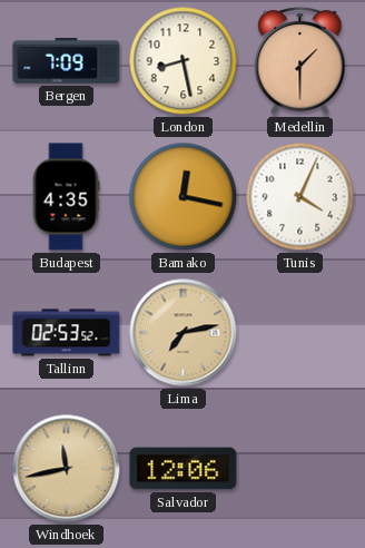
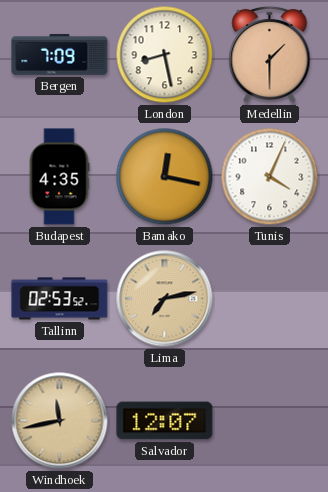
Salvador: 12:06 -> 12:07
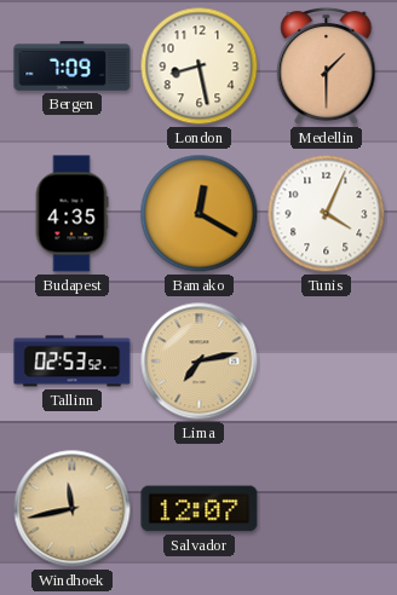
Bamako: 12:17 -> 12:20
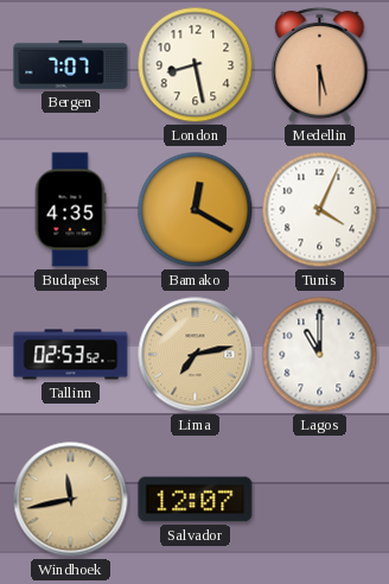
Bergen: 7:09 -> 7:07
Medellin: 1:30 -> 5:30
Lagos: none -> 11:00
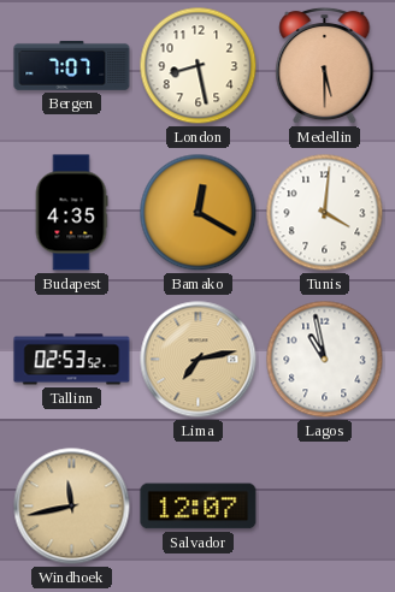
Tunis: 4:04 -> 4:01
Lagos: 11:00 -> 10:58
